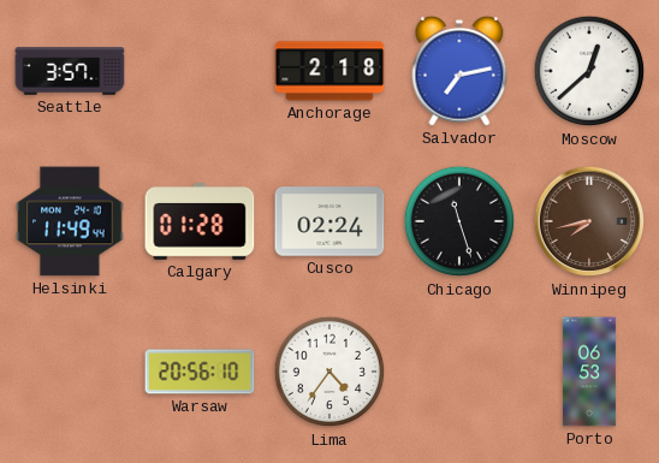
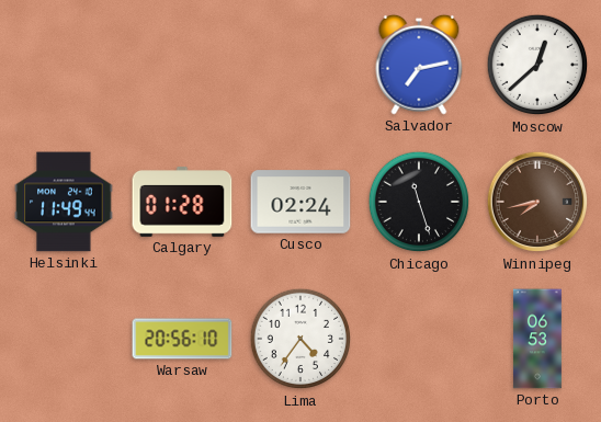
Seattle: 3:57 -> none
Anchorage: 2:18 -> none
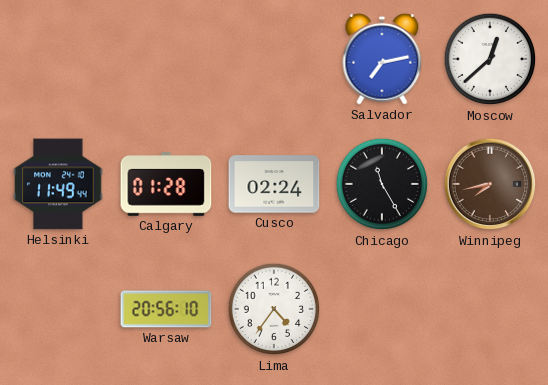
Chicago: 11:27 -> 11:25
Porto: 06:53 -> none
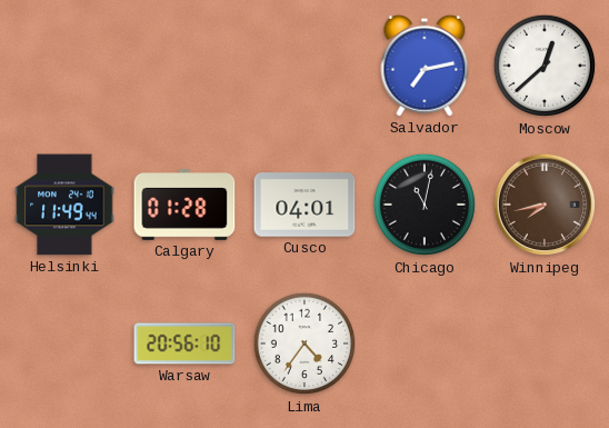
Cusco: 02:24 -> 04:01
Chicago: 11:25 -> 11:02
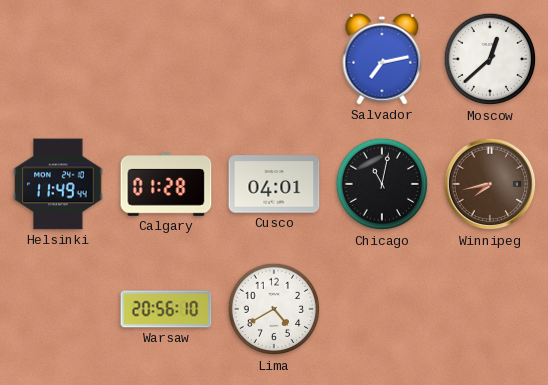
Lima: 4:36 -> 4:40
